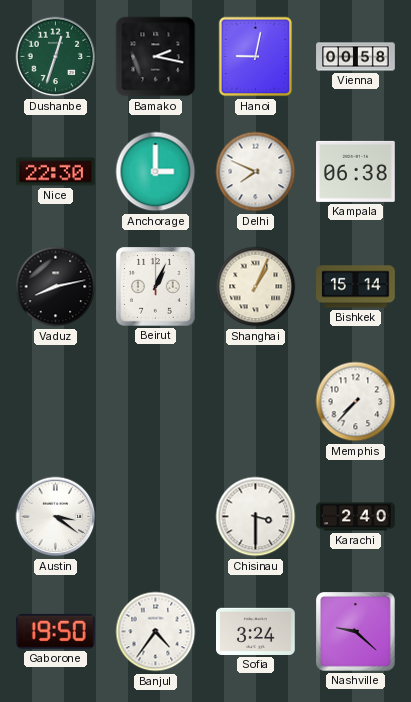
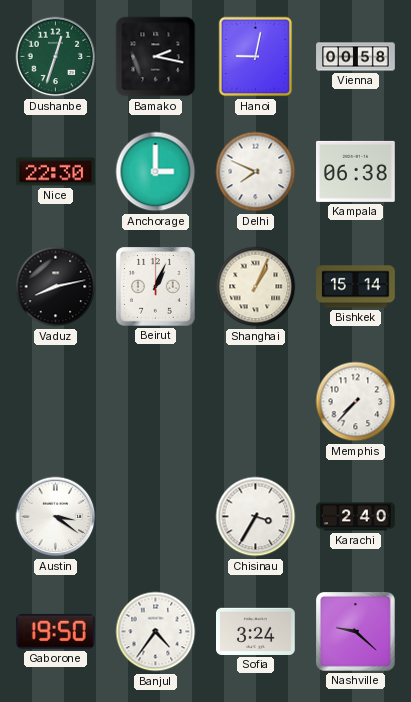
Chisinau: 3:30 -> 3:35
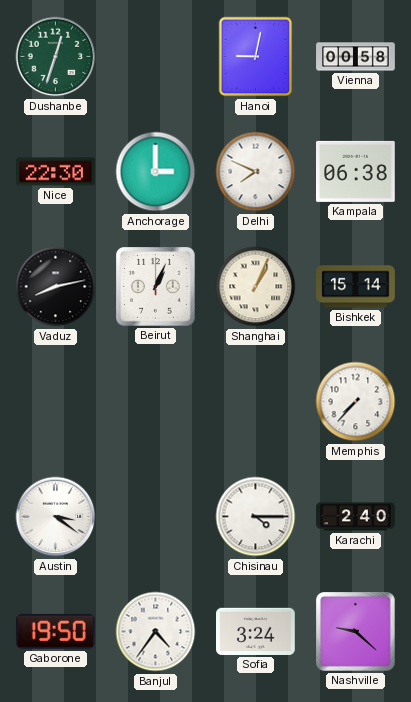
Bamako: 2:17 -> none
Chisinau: 3:35 -> 4:15
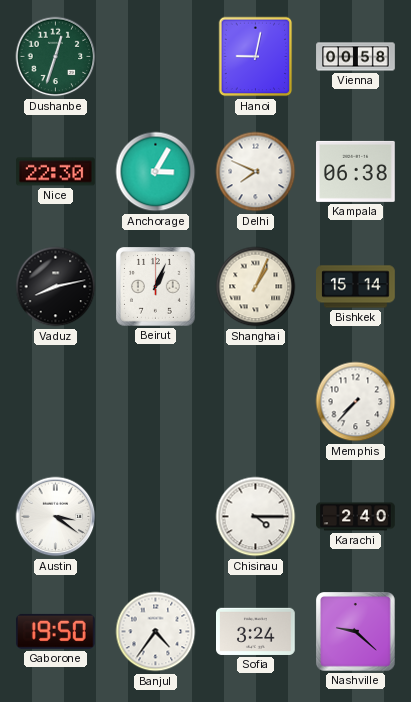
Anchorage: 3:00 -> 3:05
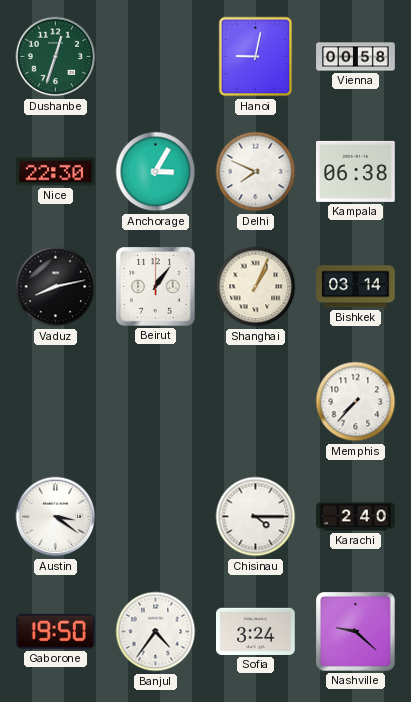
Beirut: 1:04 -> 1:06
Bishkek: 15:14 -> 03:14
